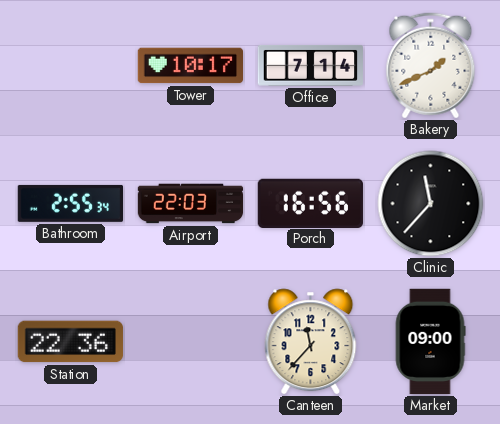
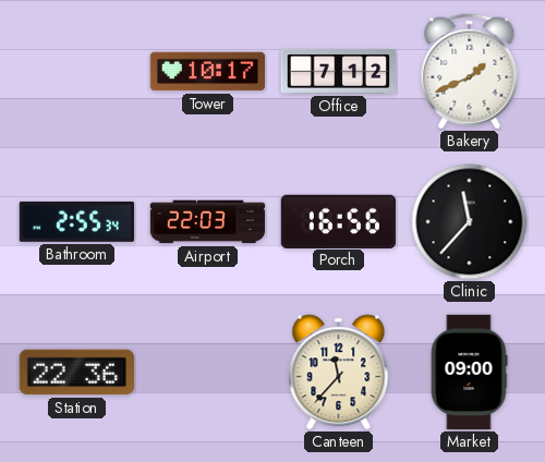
Office: 7:14 -> 7:12
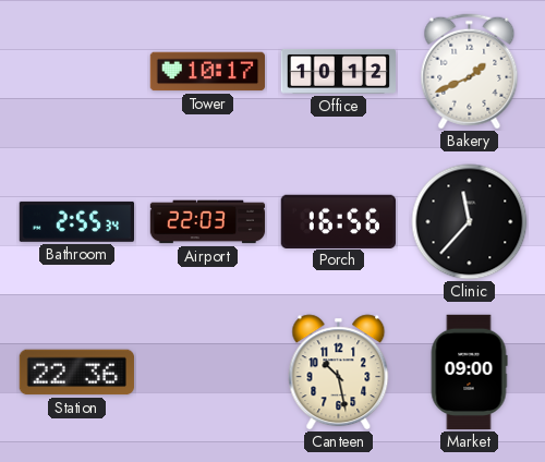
Office: 7:12 -> 10:12
Canteen: 11:37 -> 10:28
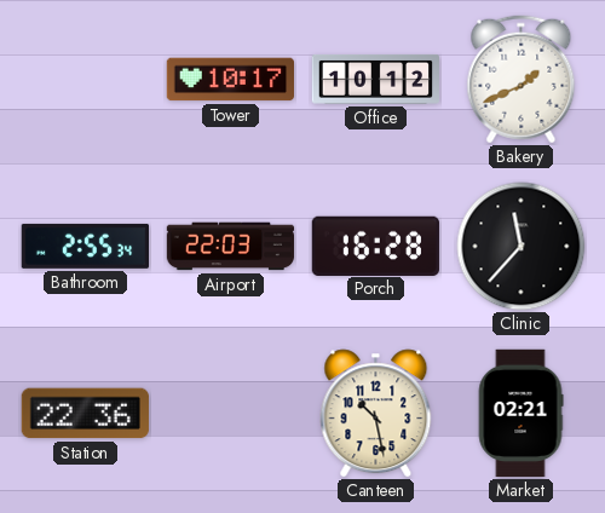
Porch: 16:56 -> 16:28
Market: 09:00 -> 02:21
